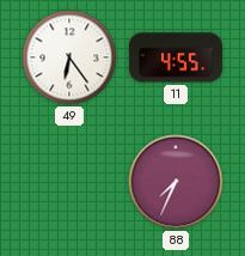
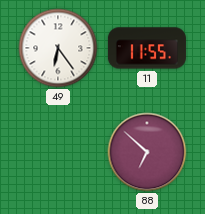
11: 4:55 -> 11:55
88: 7:34 -> 6:52
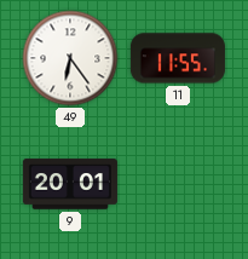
9: none -> 20:01
88: 6:52 -> none
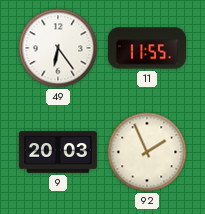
9: 20:01 -> 20:03
92: none -> 1:56
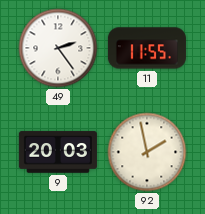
49: 6:24 -> 2:24
92: 1:56 -> 1:58
